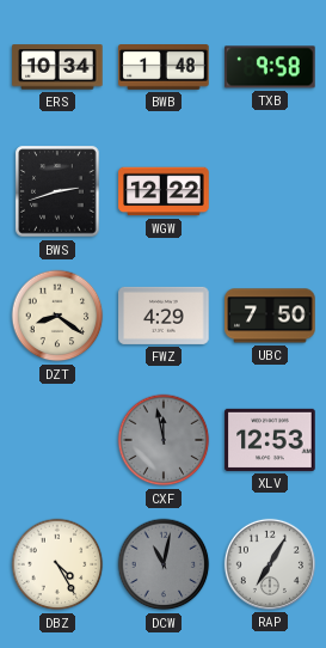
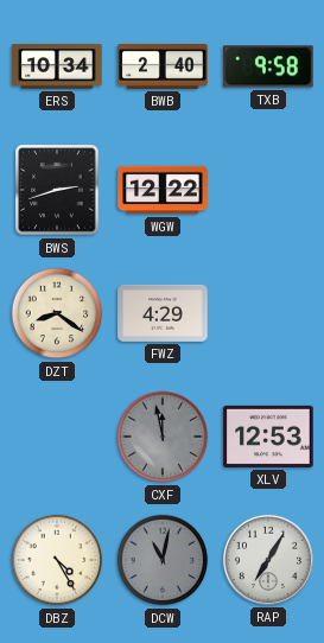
BWB: 1:48 -> 2:40
UBC: 7:50 -> none
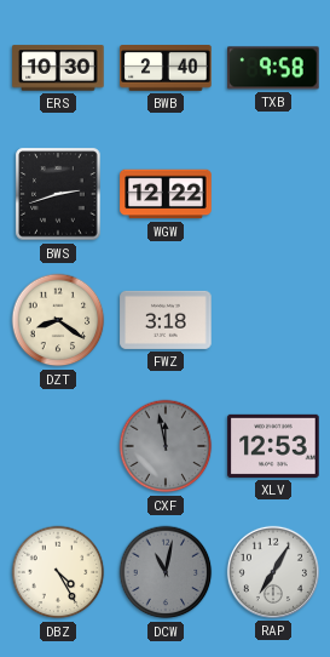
ERS: 10:34 -> 10:30
FWZ: 4:29 -> 3:18
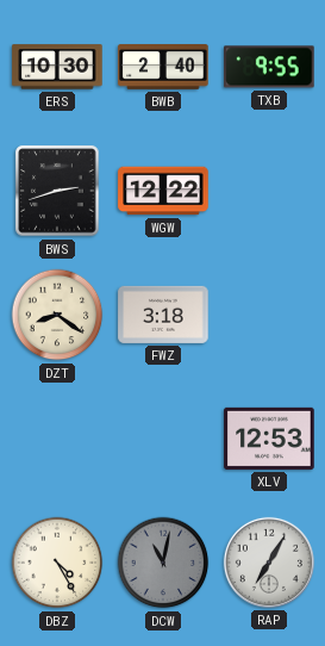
TXB: 9:58 -> 9:55
CXF: 11:58 -> none
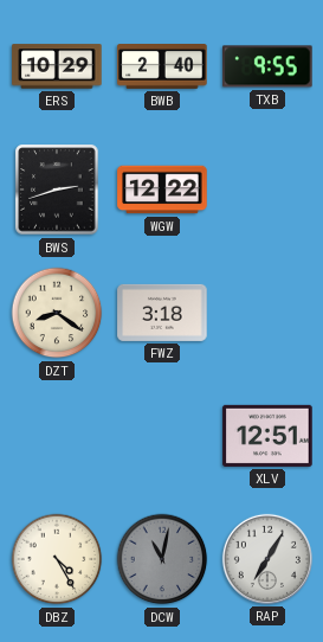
ERS: 10:30 -> 10:29
XLV: 12:53 -> 12:51
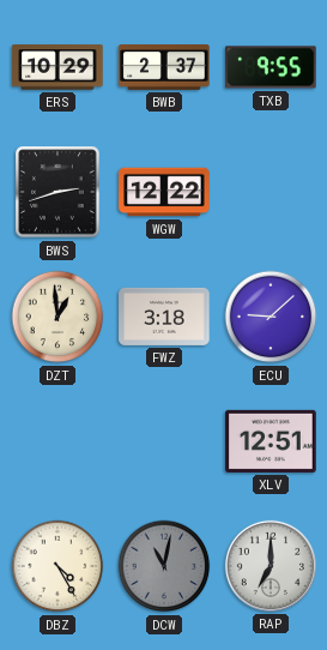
BWB: 2:40 -> 2:37
DZT: 8:21 -> 12:59
ECU: none -> 9:08
RAP: 7:05 -> 7:00
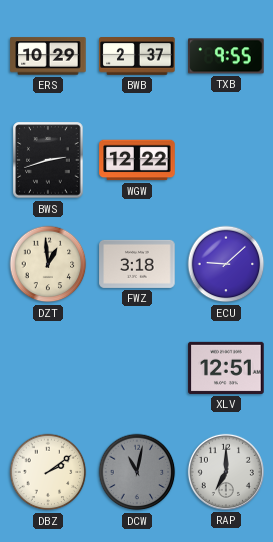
DBZ: 4:25 -> 2:09
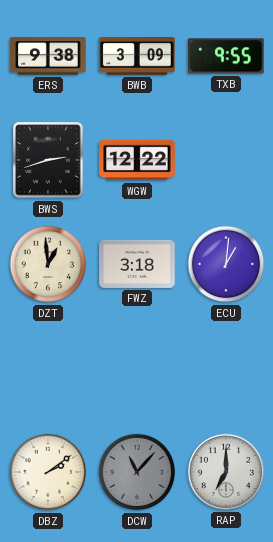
ERS: 10:29 -> 9:38
BWB: 2:37 -> 3:09
ECU: 9:08 -> 1:01
XLV: 12:51 -> none
DCW: 11:02 -> 11:07
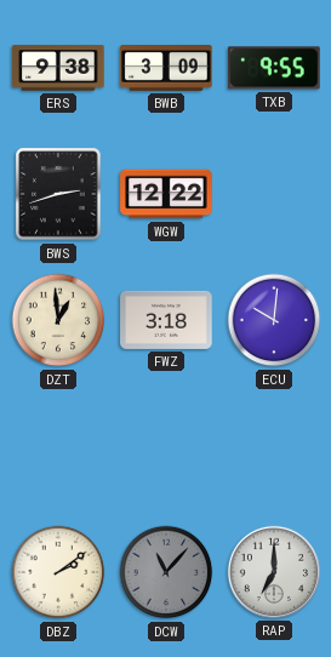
ECU: 1:01 -> 10:01
